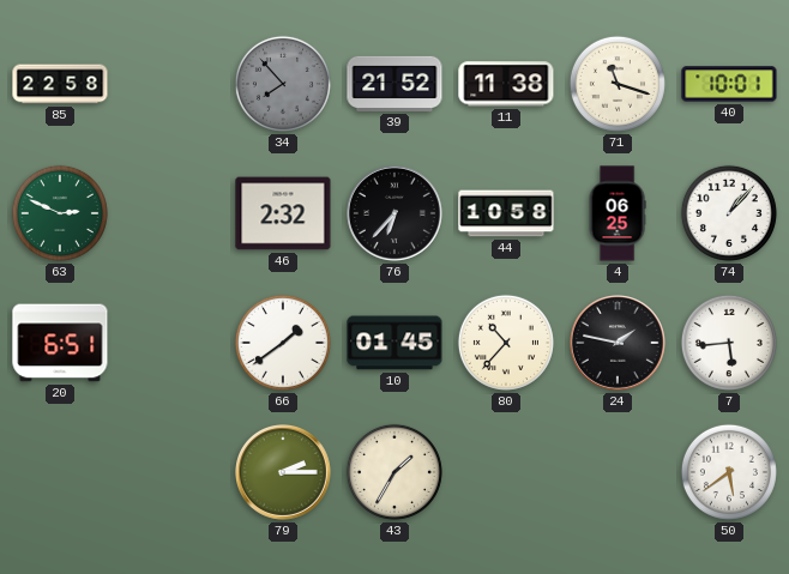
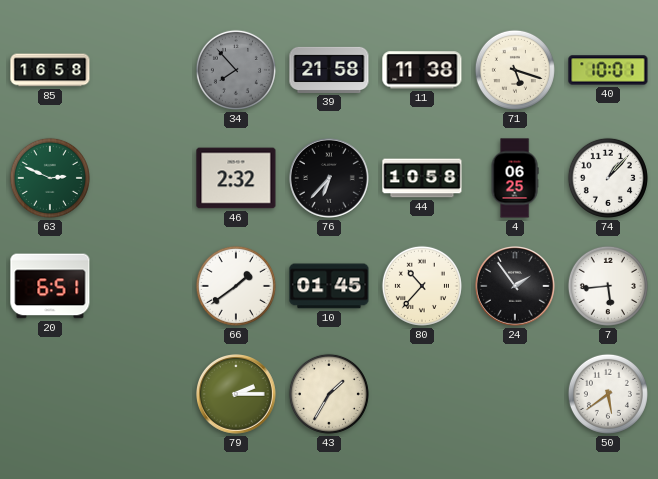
85: 22:58 -> 16:58
39: 21:52 -> 21:58
71: 11:18 -> 5:18
24: 1:47 -> 1:54
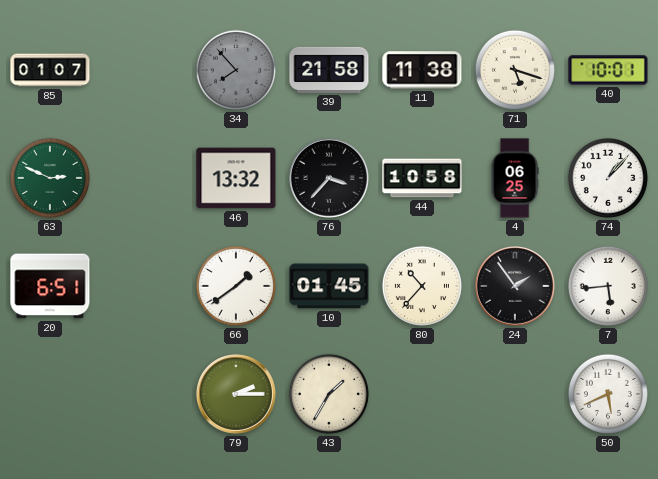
85: 16:58 -> 01:07
46: 2:32 -> 13:32
76: 6:37 -> 3:37
50: 5:39 -> 5:41
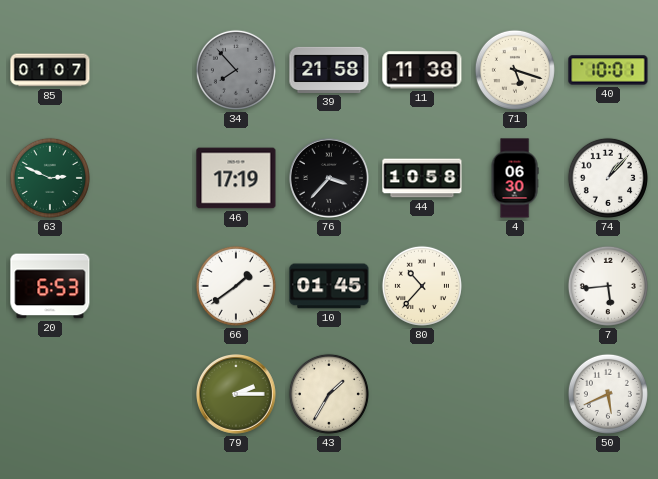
46: 13:32 -> 17:19
4: 06:25 -> 06:30
20: 6:51 -> 6:53
24: 1:54 -> none
